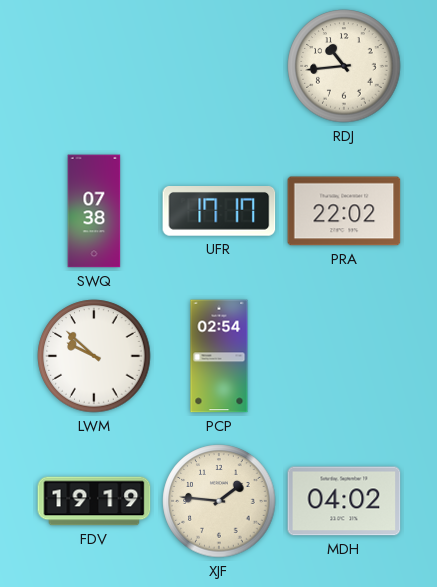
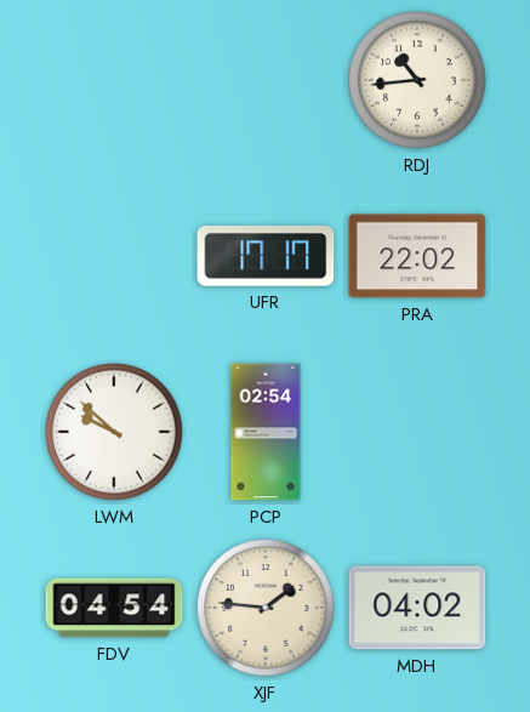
SWQ: 07:38 -> none
FDV: 19:19 -> 04:54
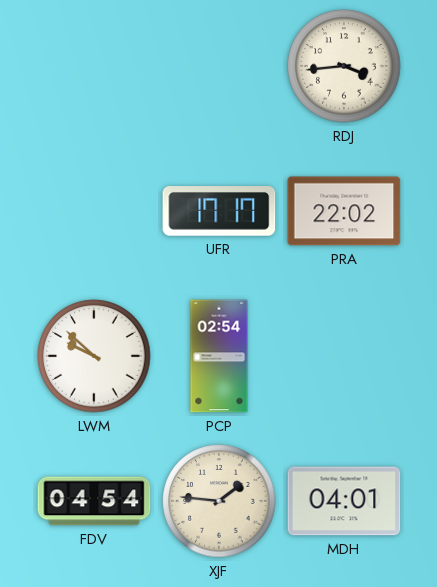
RDJ: 10:44 -> 3:44
MDH: 04:02 -> 04:01
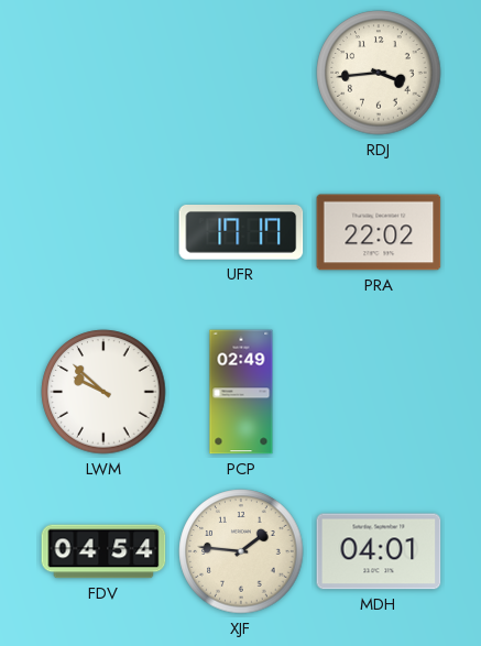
PCP: 02:54 -> 02:49
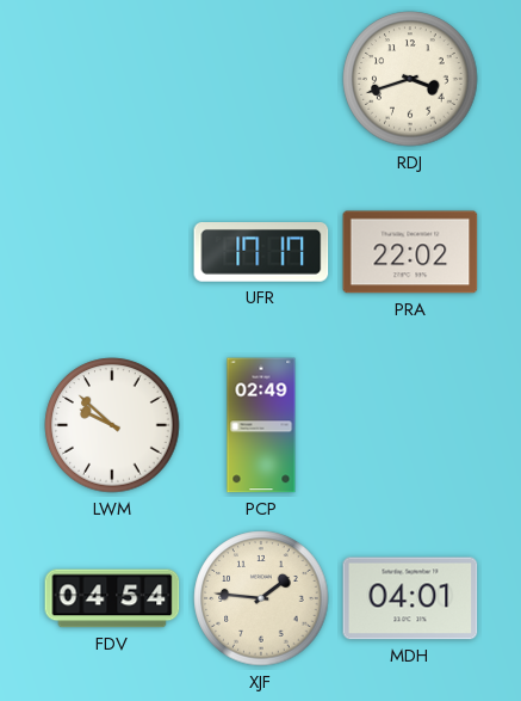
RDJ: 3:44 -> 3:42
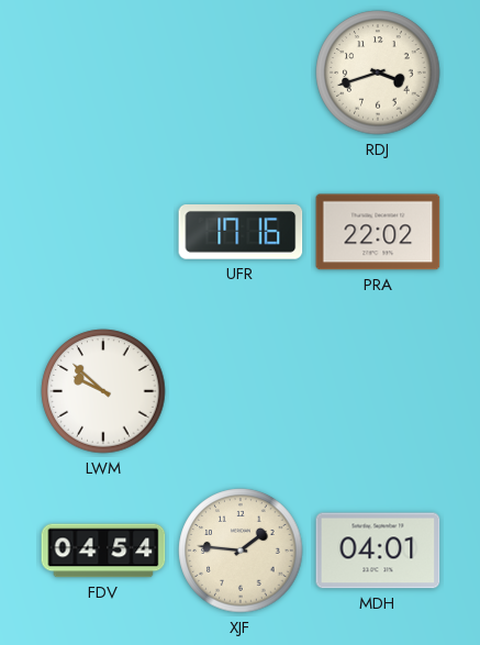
UFR: 17:17 -> 17:16
PCP: 02:49 -> none
